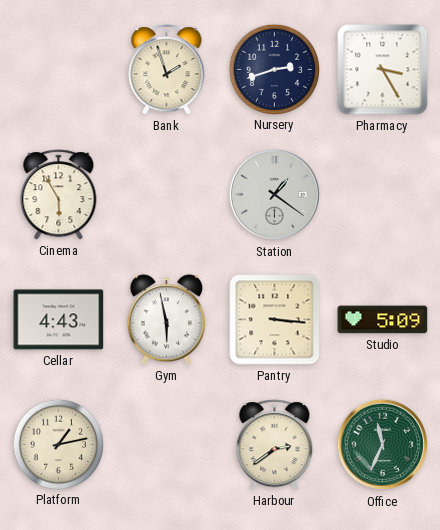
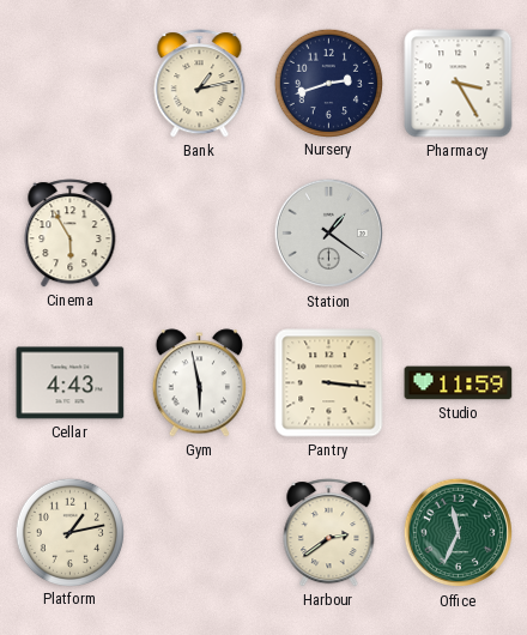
Bank: 1:57 -> 1:13
Studio: 5:09 -> 11:59
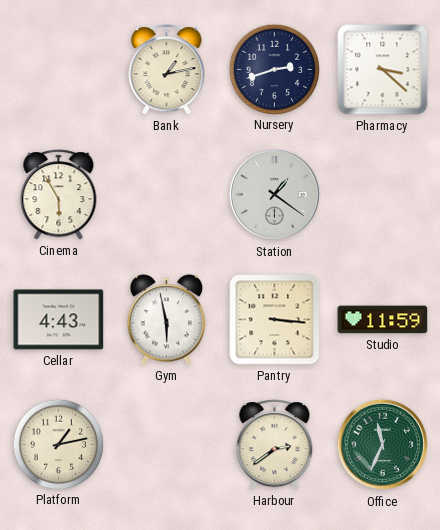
Pharmacy: 3:25 -> 3:22
